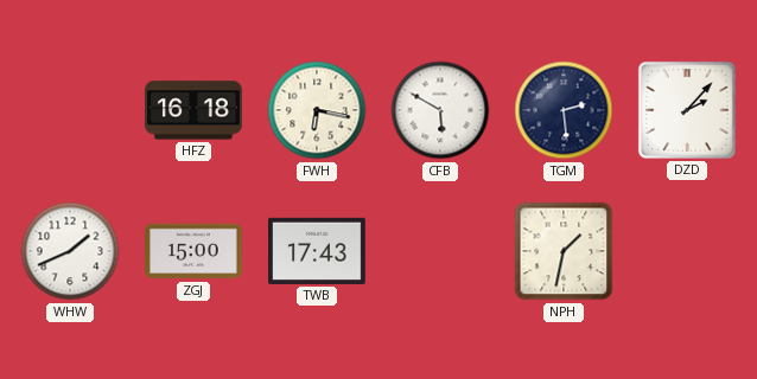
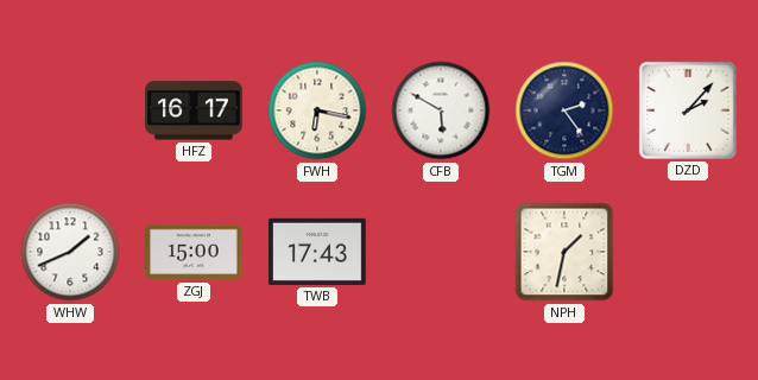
HFZ: 16:18 -> 16:17
TGM: 2:29 -> 2:24
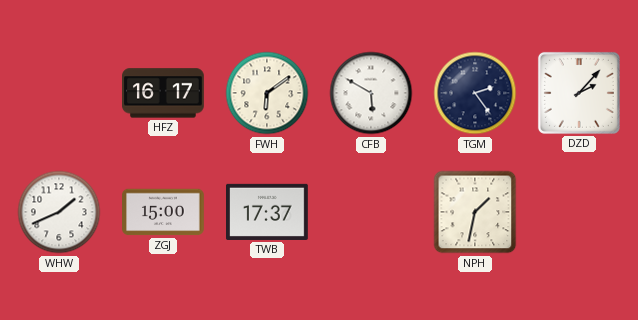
FWH: 6:17 -> 6:09
TWB: 17:43 -> 17:37
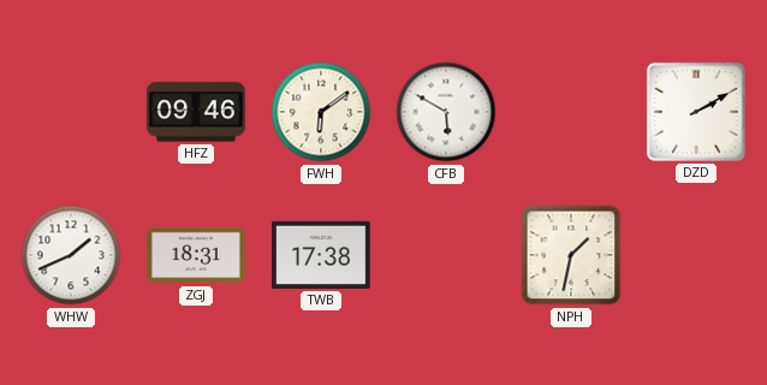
HFZ: 16:17 -> 09:46
TGM: 2:24 -> none
DZD: 2:07 -> 2:10
ZGJ: 15:00 -> 18:31
TWB: 17:37 -> 17:38
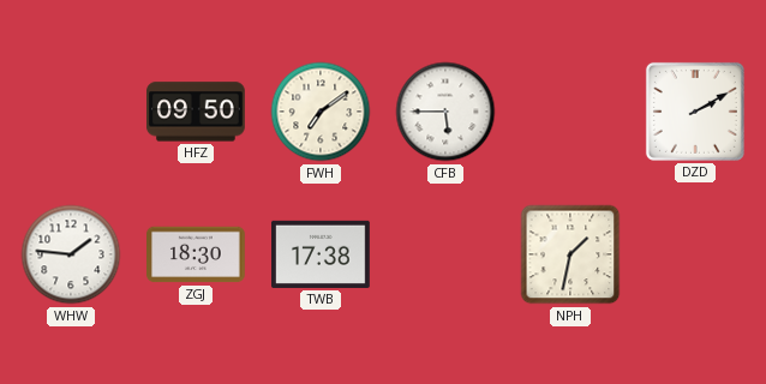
HFZ: 09:46 -> 09:50
FWH: 6:09 -> 7:09
CFB: 5:50 -> 5:45
WHW: 1:41 -> 1:46
ZGJ: 18:31 -> 18:30
